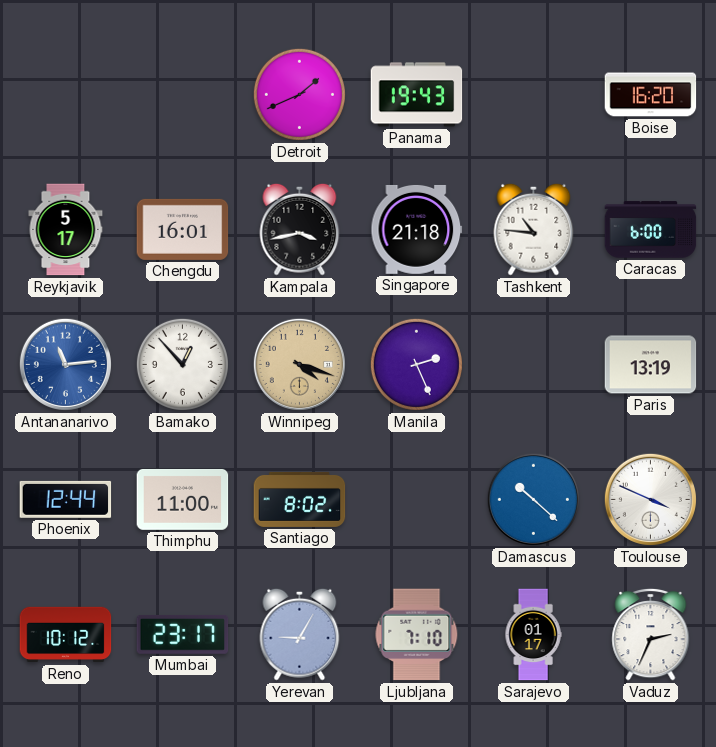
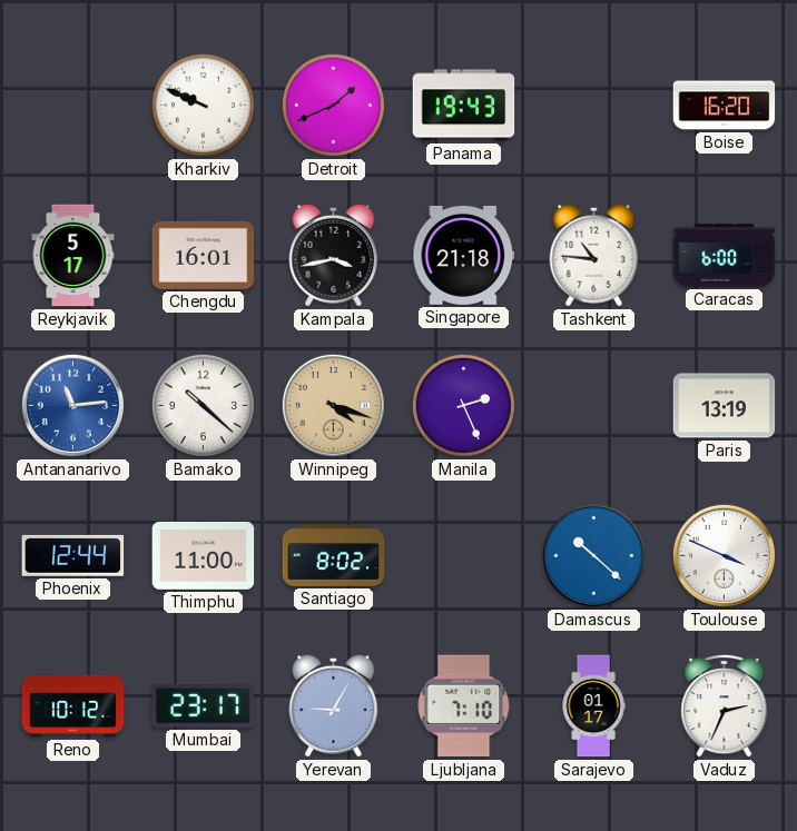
Kharkiv: none -> 9:49
Bamako: 12:53 -> 10:22
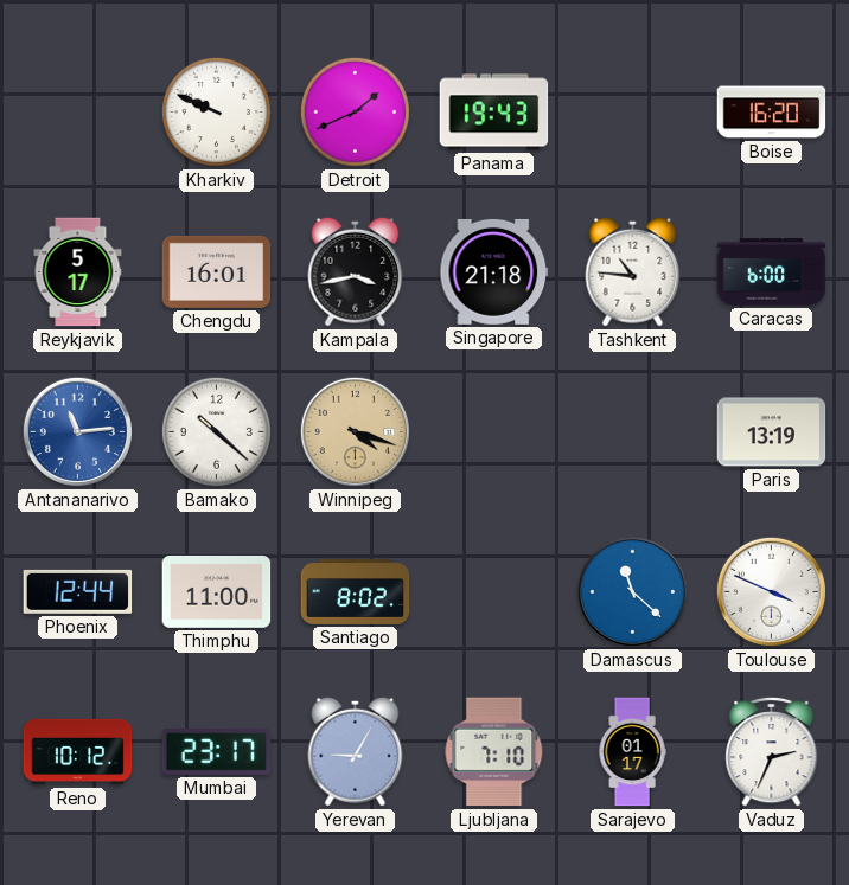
Manila: 2:26 -> none
Damascus: 10:22 -> 11:22
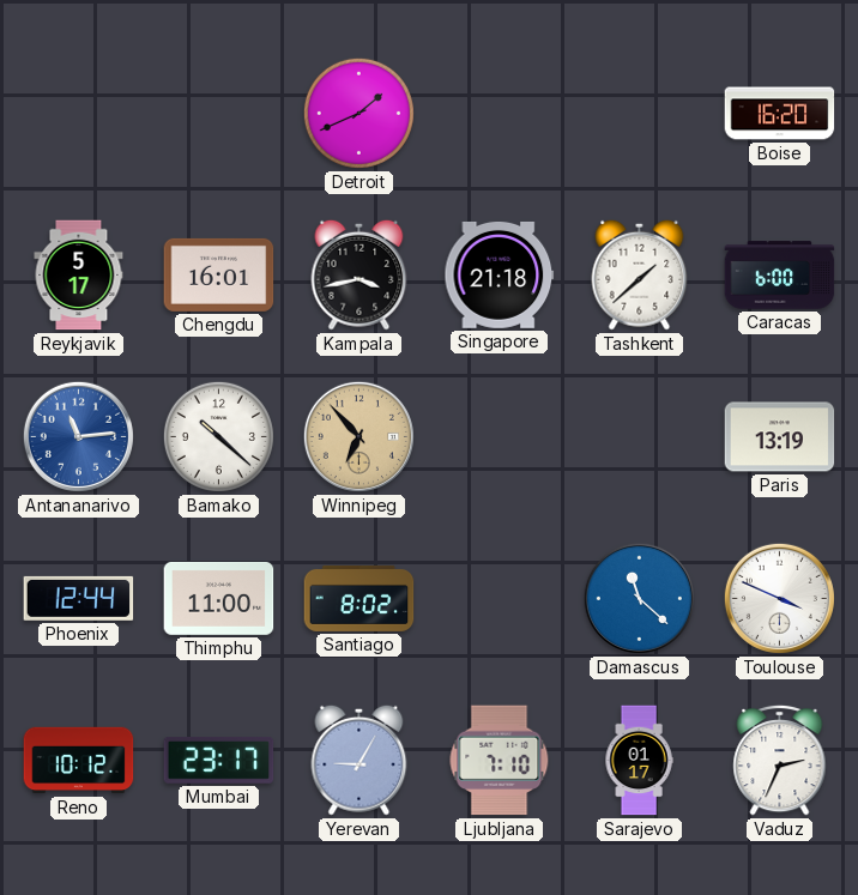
Kharkiv: 9:49 -> none
Panama: 19:43 -> none
Tashkent: 10:46 -> 1:38
Winnipeg: 4:18 -> 6:53
